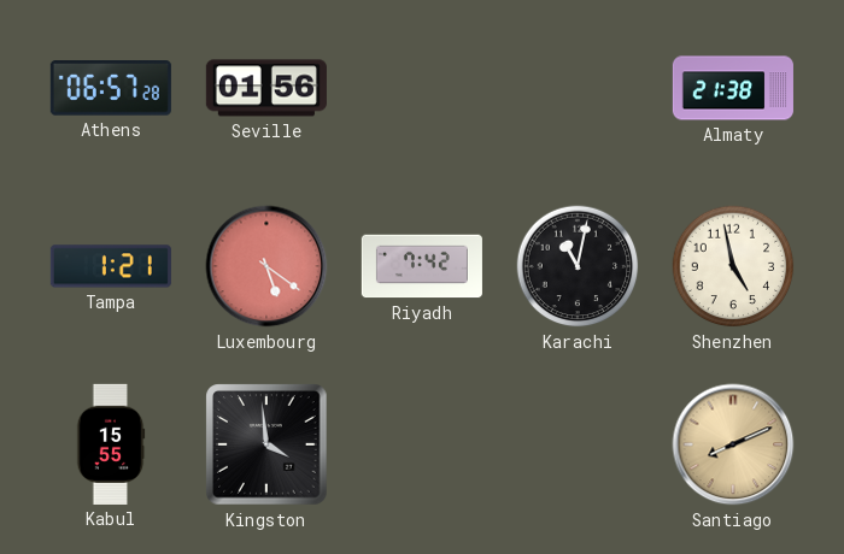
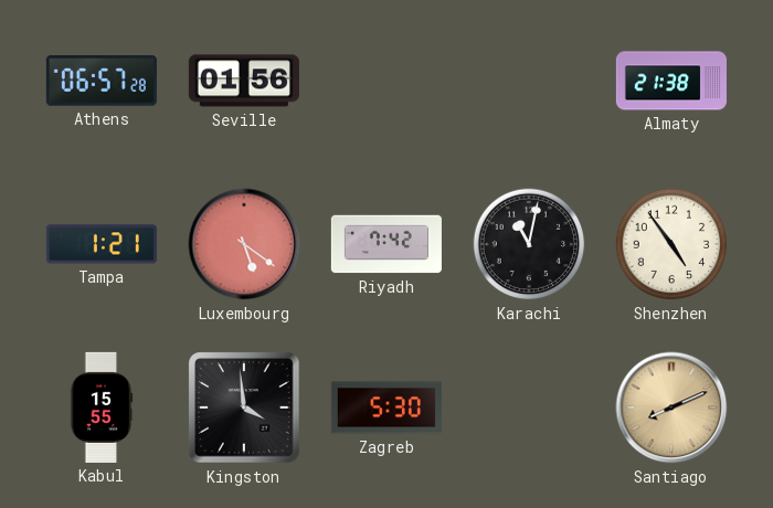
Shenzhen: 4:58 -> 4:54
Zagreb: none -> 5:30
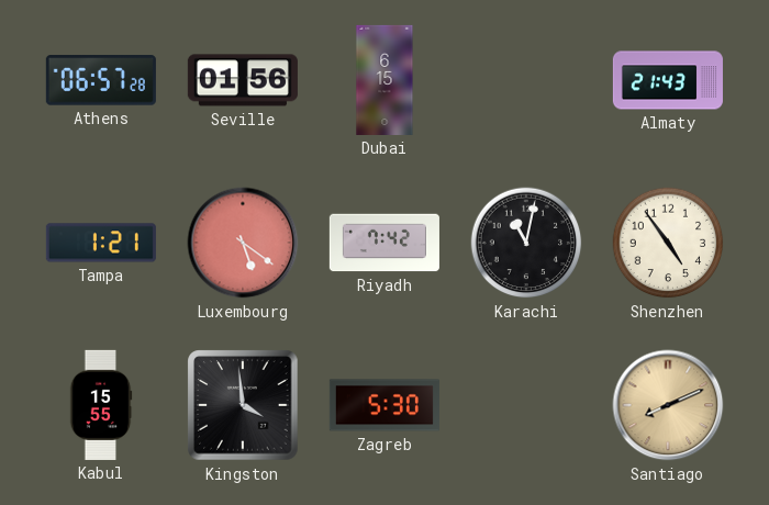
Dubai: none -> 6:15
Almaty: 21:38 -> 21:43
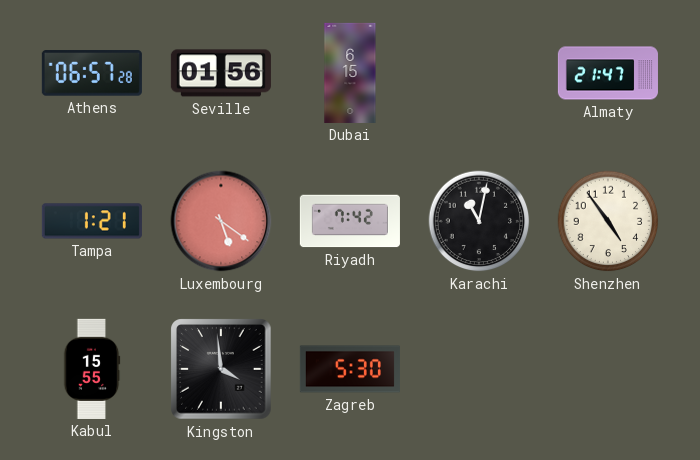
Almaty: 21:43 -> 21:47
Santiago: 8:11 -> none
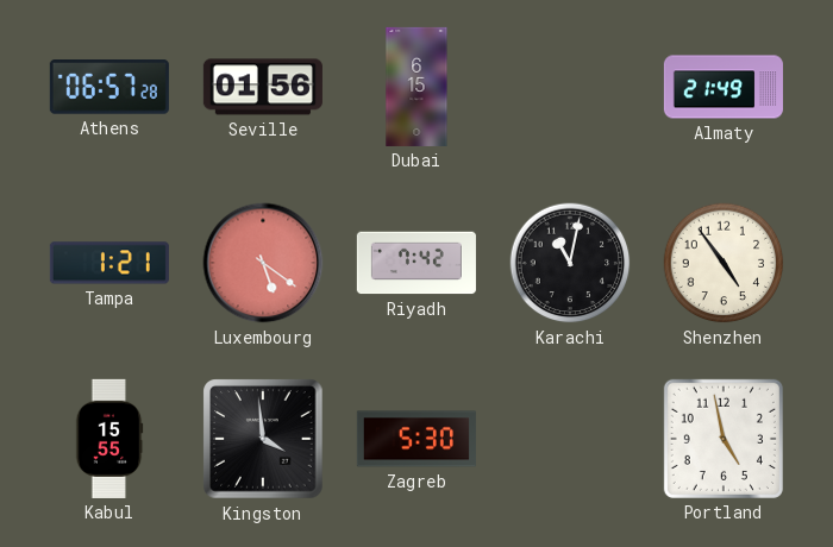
Almaty: 21:47 -> 21:49
Portland: none -> 4:58
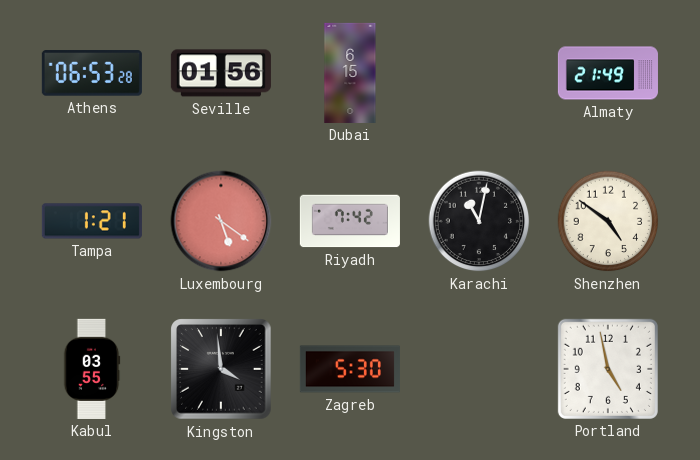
Athens: 06:57 -> 06:53
Shenzhen: 4:54 -> 4:51
Kabul: 15:55 -> 03:55
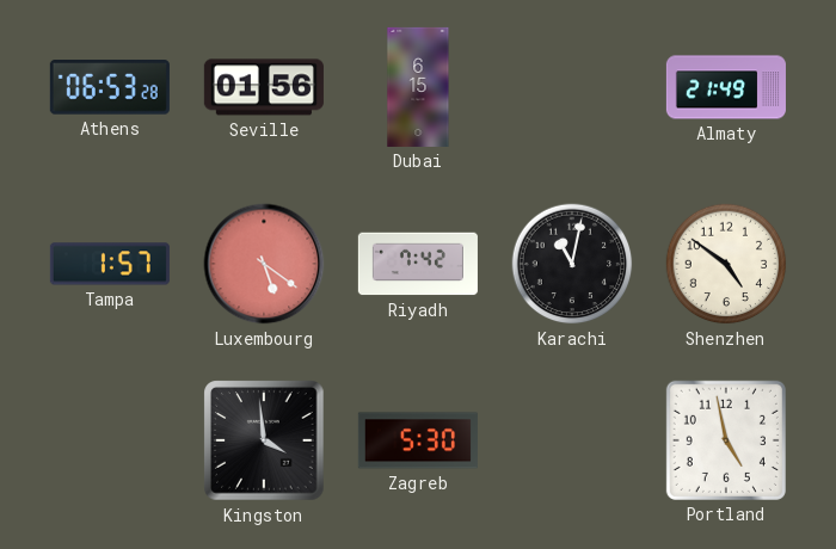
Tampa: 1:21 -> 1:57
Kabul: 03:55 -> none
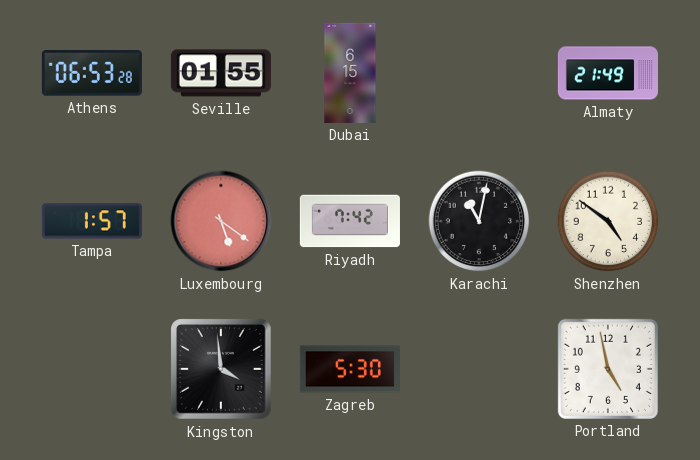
Seville: 01:56 -> 01:55
